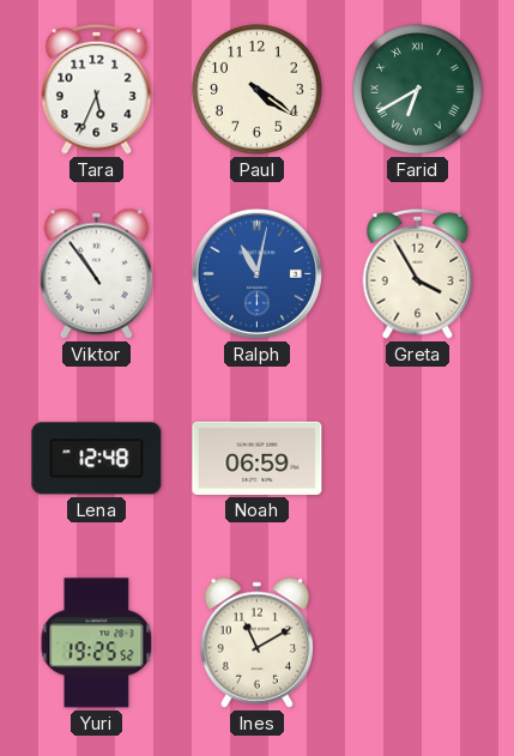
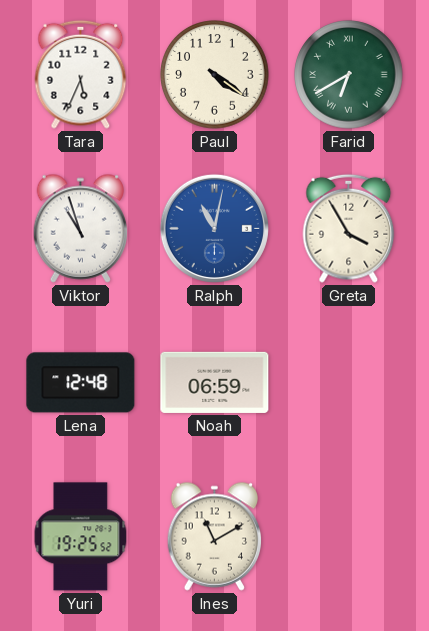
Viktor: 10:54 -> 10:57
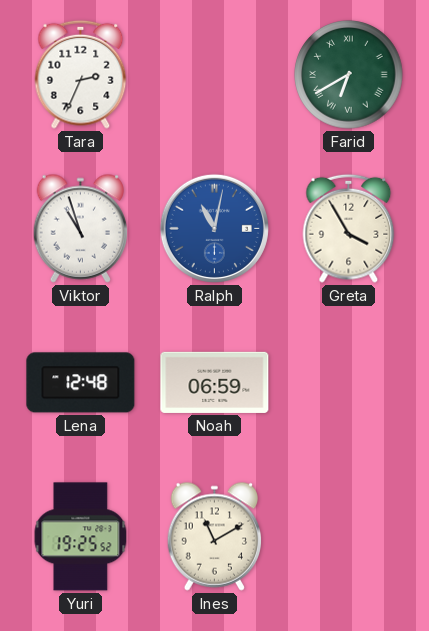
Tara: 5:34 -> 2:34
Paul: 4:21 -> none
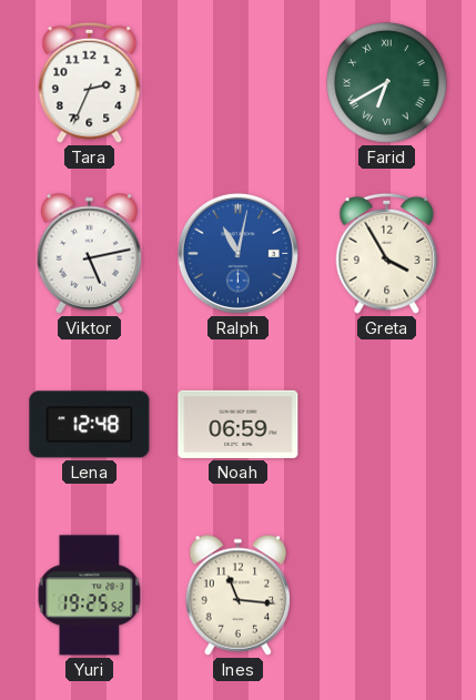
Viktor: 10:57 -> 5:13
Ines: 11:10 -> 11:16
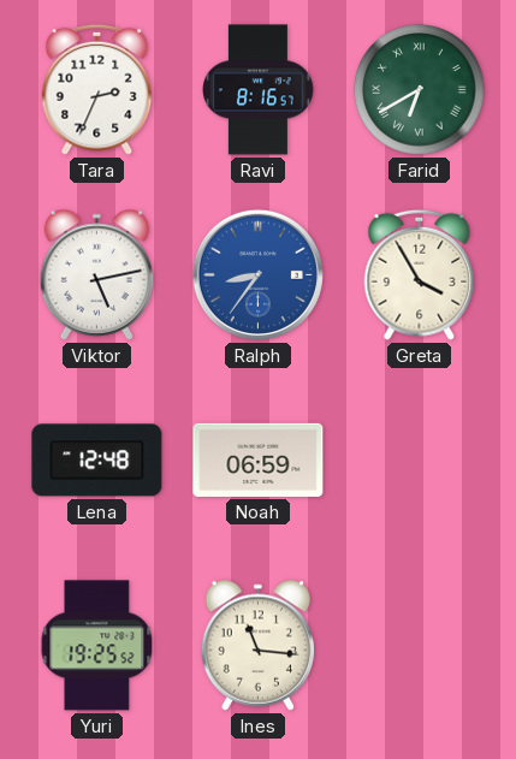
Ravi: none -> 8:16
Ralph: 11:02 -> 8:36
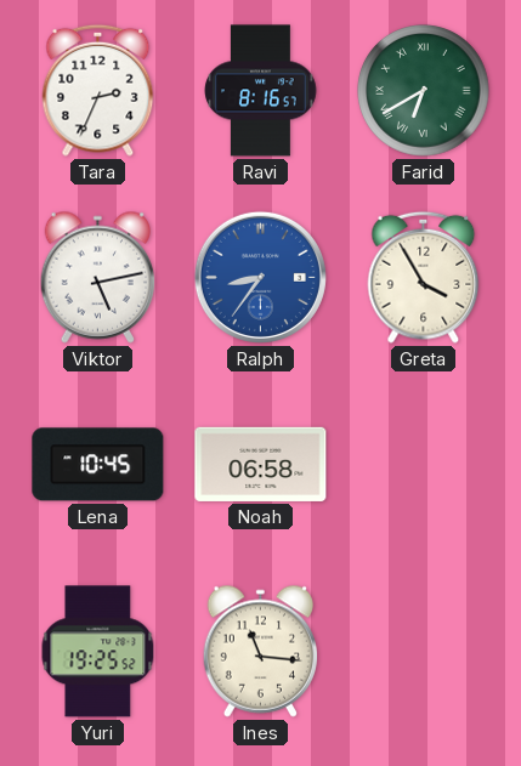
Lena: 12:48 -> 10:45
Noah: 06:59 -> 06:58
